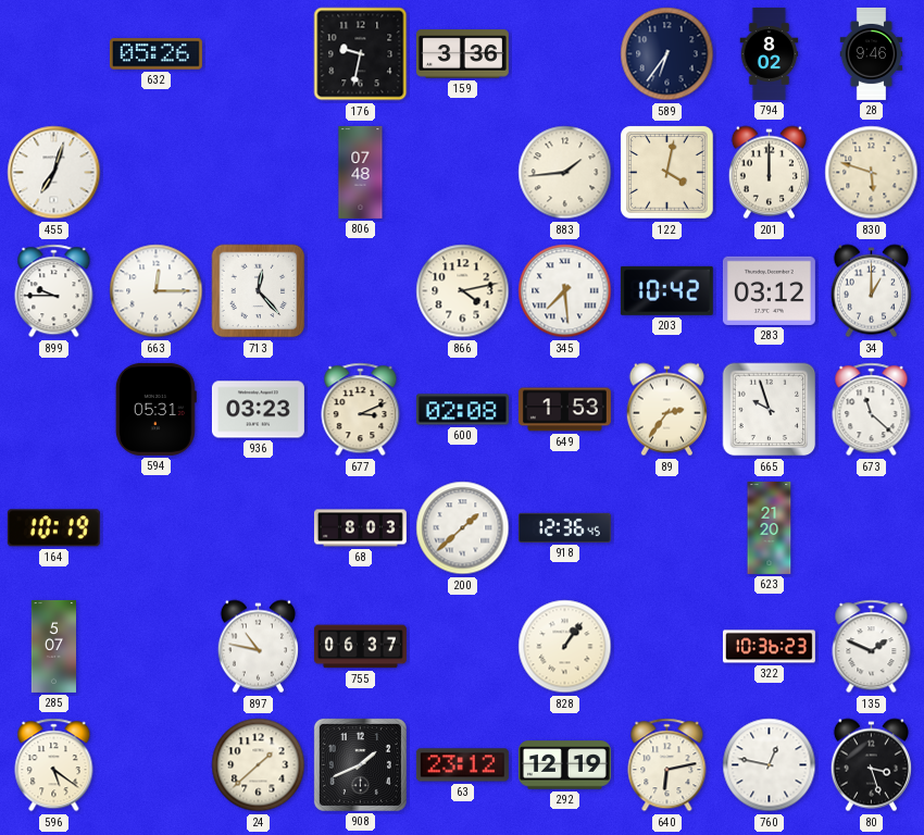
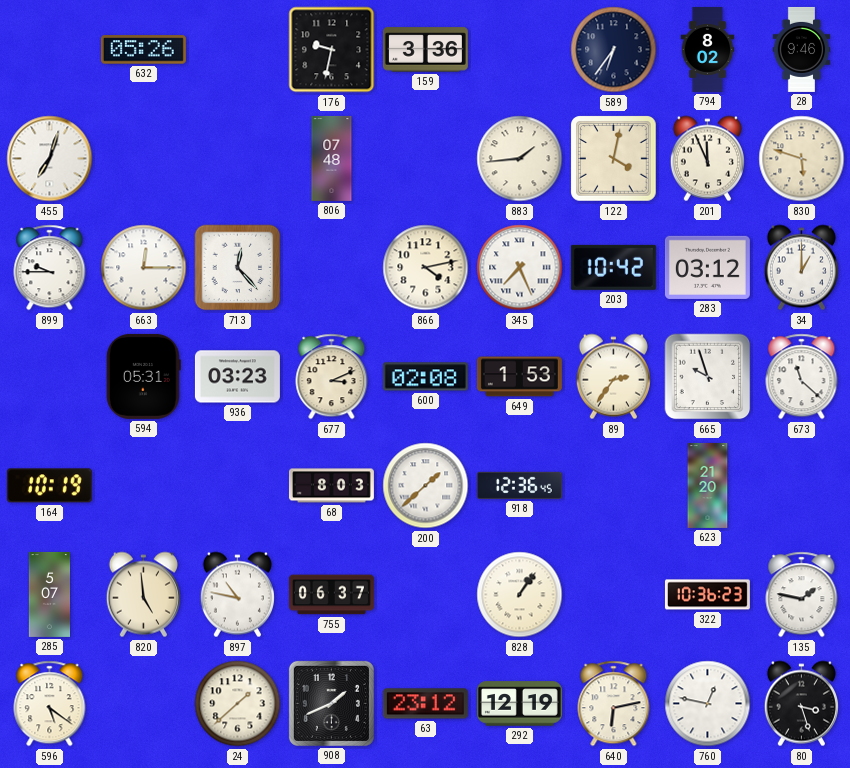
201: 12:00 -> 11:56
345: 7:29 -> 7:26
820: none -> 4:59
135: 1:49 -> 1:47
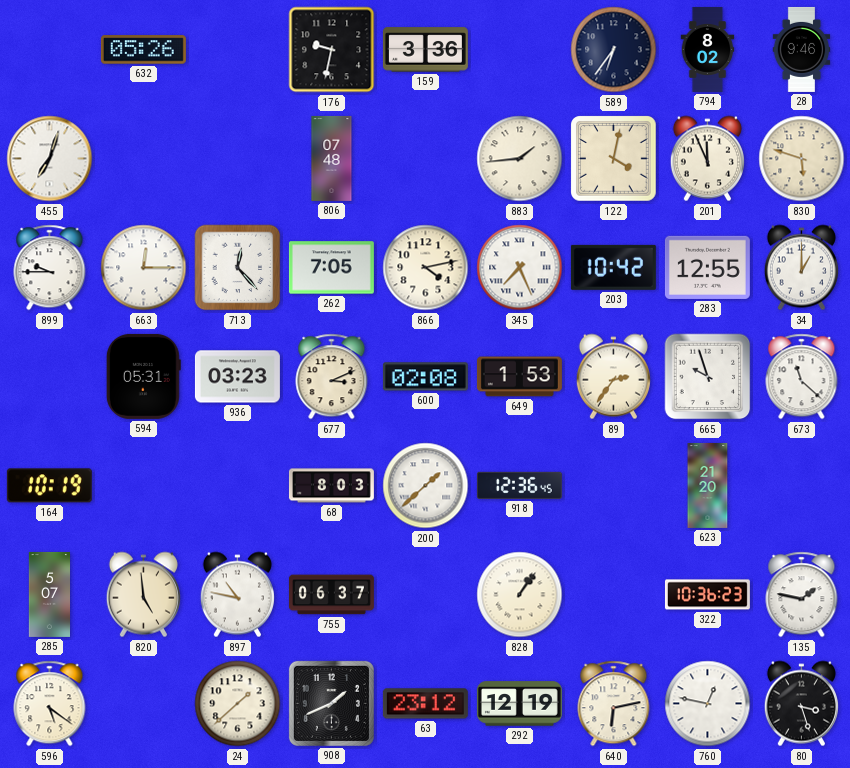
262: none -> 7:05
283: 03:12 -> 12:55
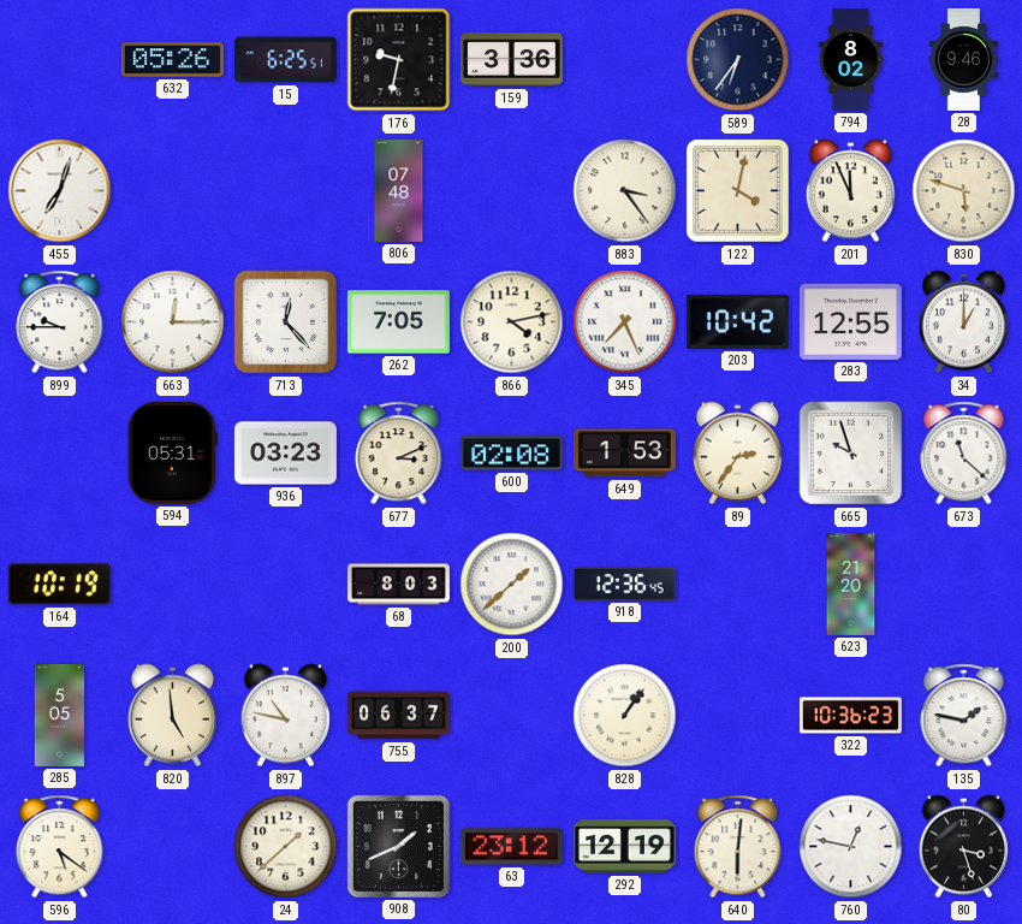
15: none -> 6:25
883: 1:44 -> 3:24
285: 5:07 -> 5:05
640: 6:13 -> 6:01
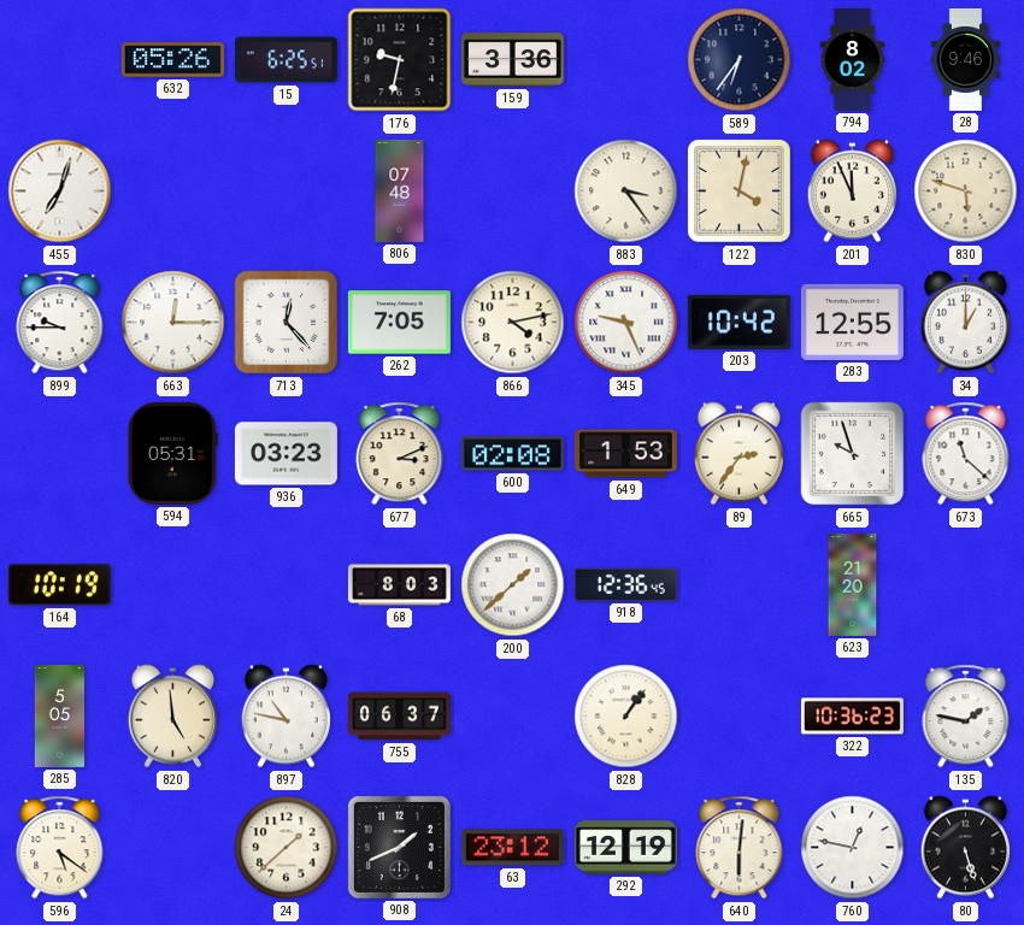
345: 7:26 -> 9:26
80: 3:27 -> 5:27
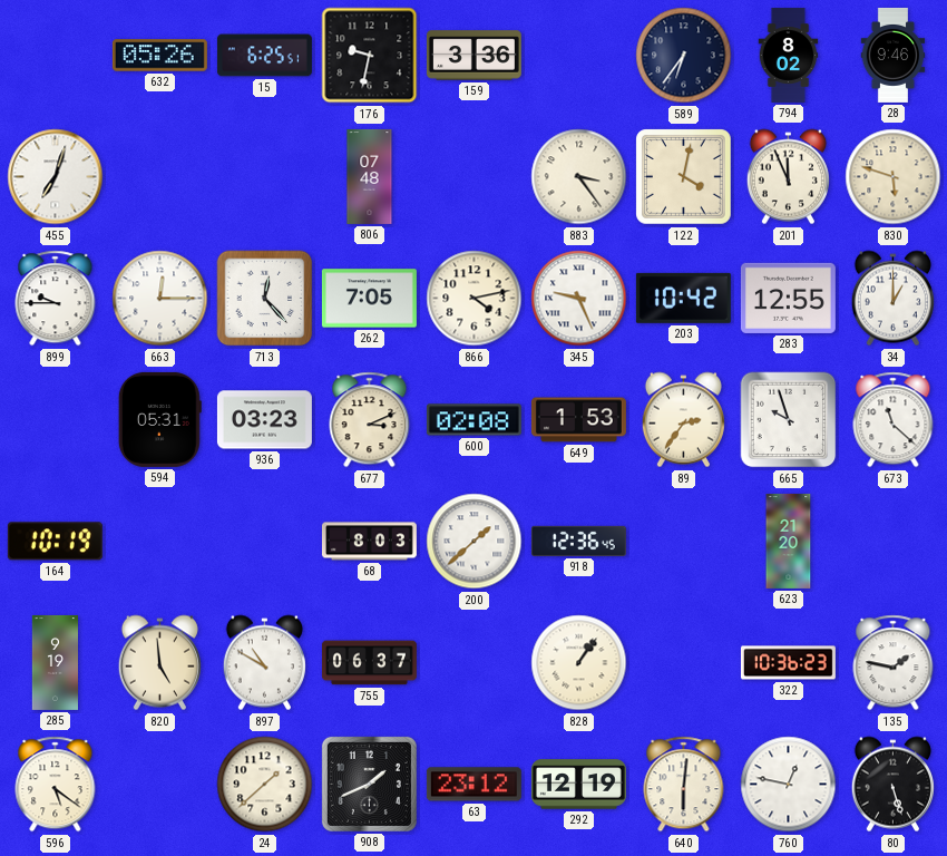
285: 5:05 -> 9:19
897: 10:47 -> 10:50
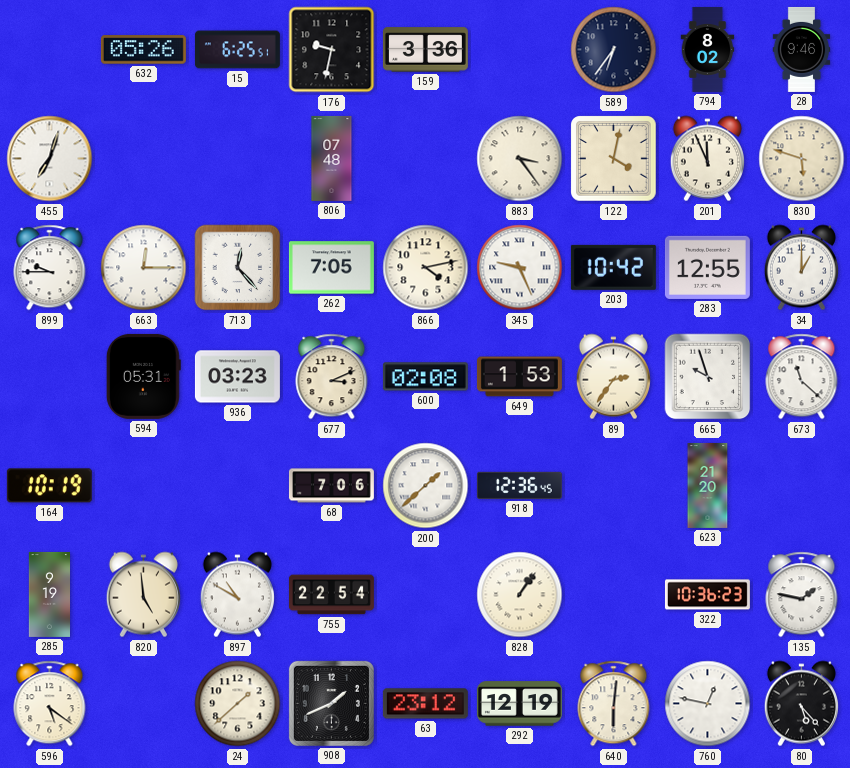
68: 8:03 -> 7:06
755: 06:37 -> 22:54
80: 5:27 -> 5:23
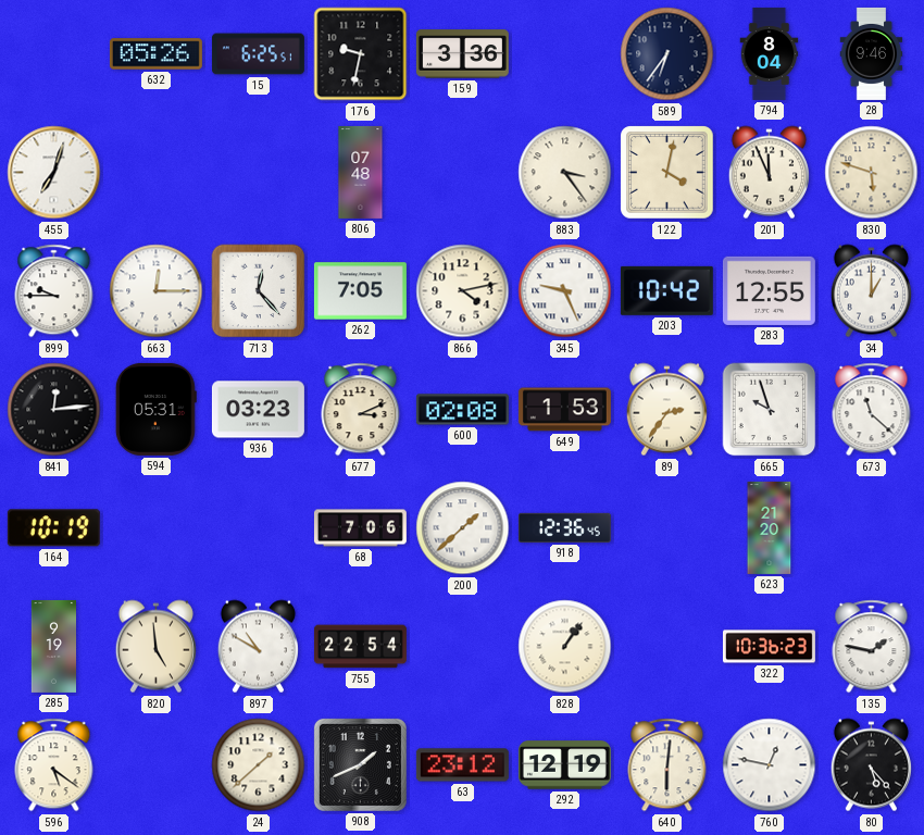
794: 8:02 -> 8:04
841: none -> 12:14
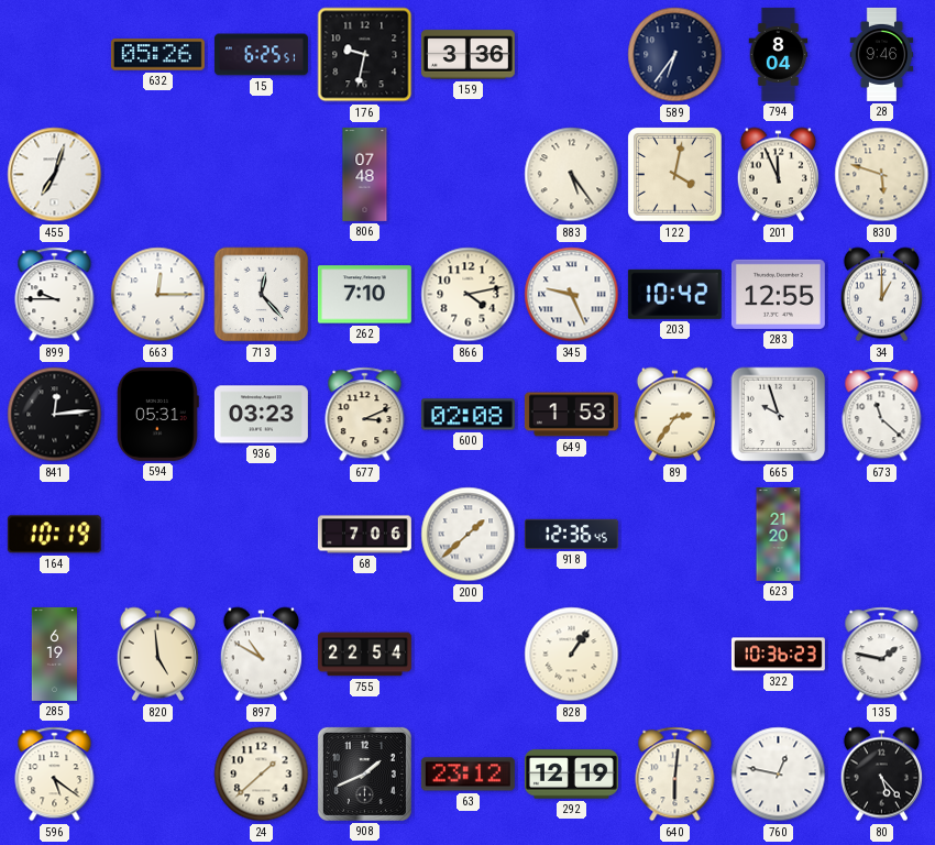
883: 3:24 -> 5:24
262: 7:05 -> 7:10
285: 9:19 -> 6:19
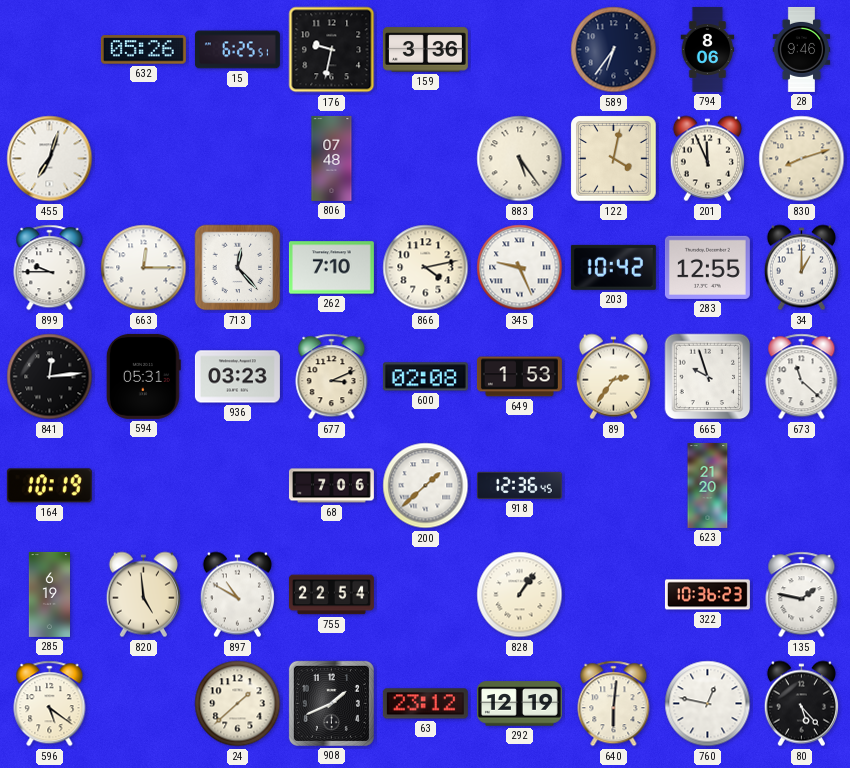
794: 8:04 -> 8:06
830: 5:48 -> 8:12
